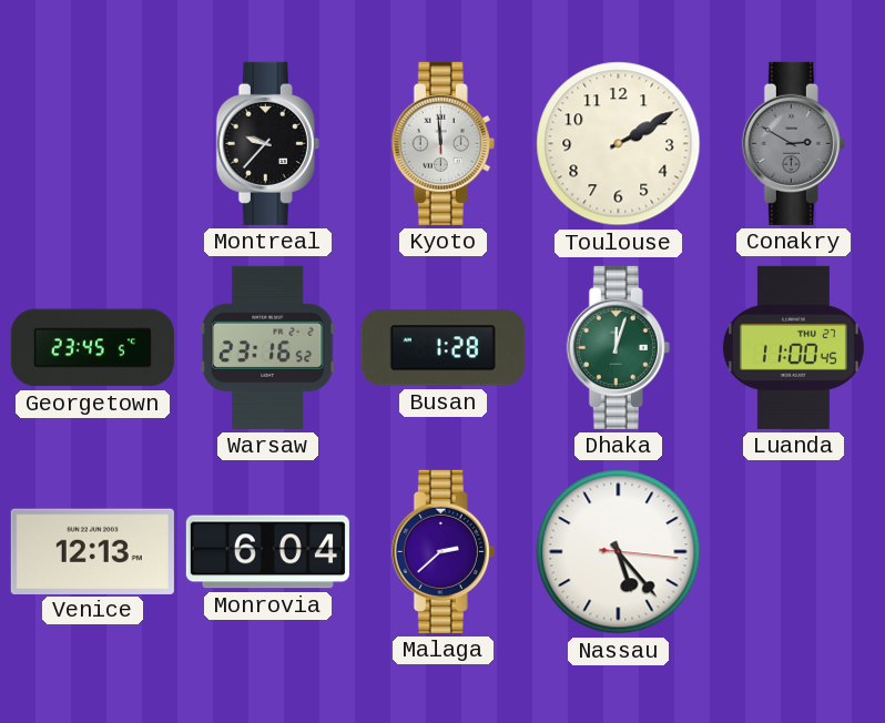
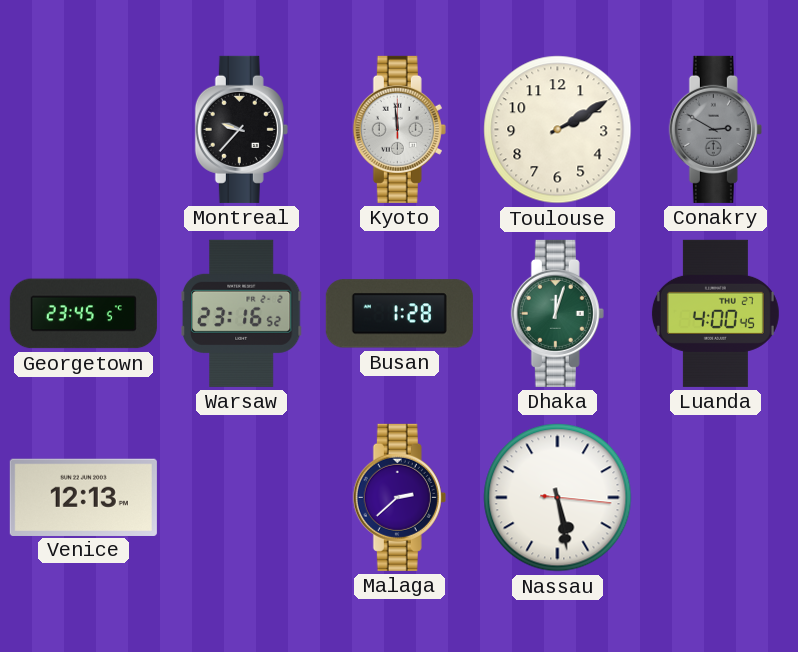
Luanda: 11:00 -> 4:00
Monrovia: 6:04 -> none
Nassau: 5:23 -> 5:28
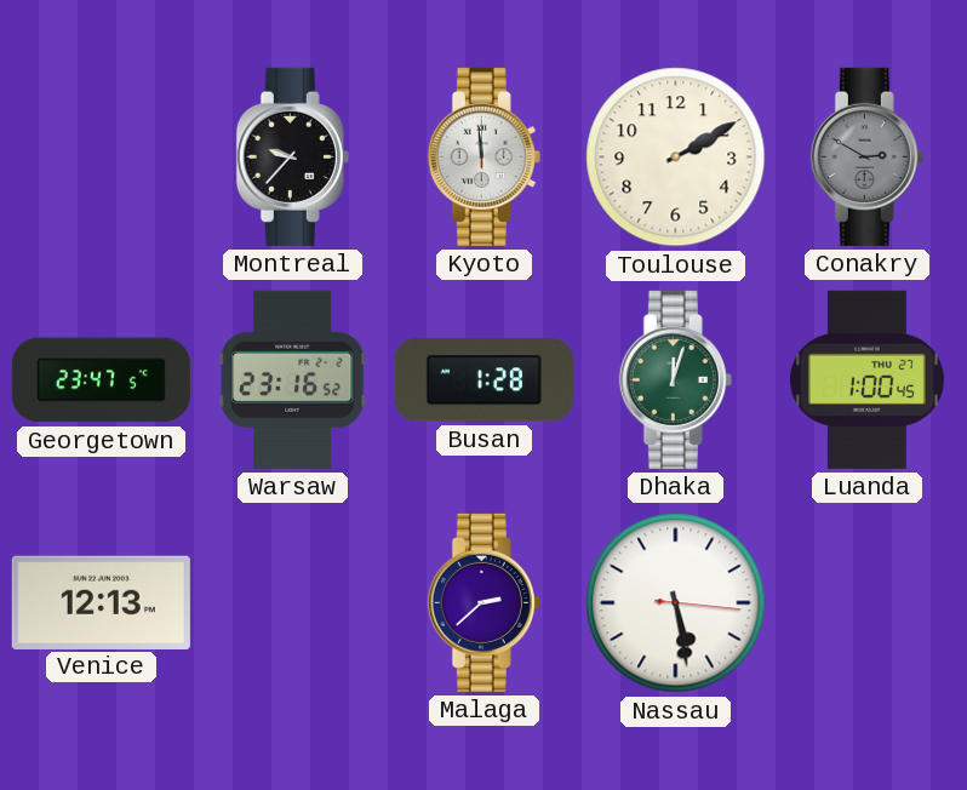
Georgetown: 23:45 -> 23:47
Luanda: 4:00 -> 1:00
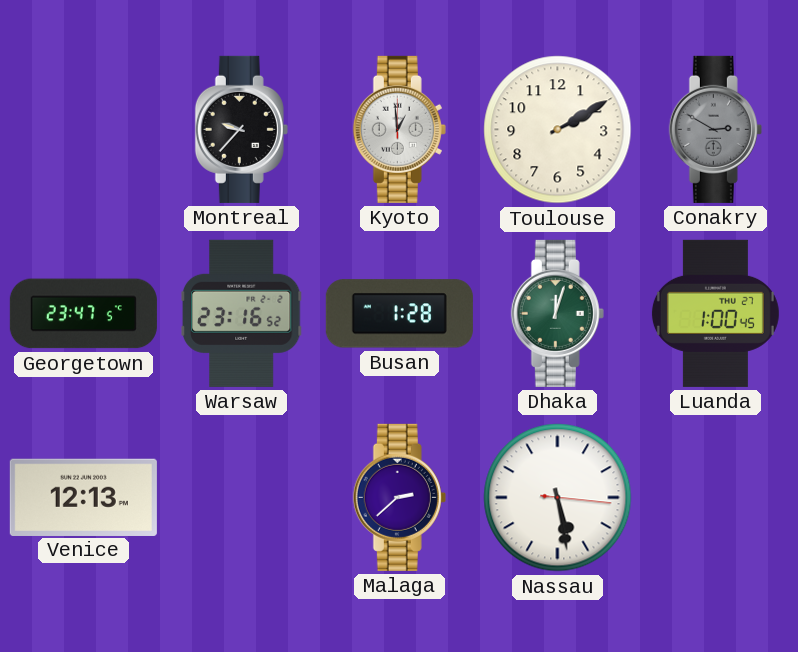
Kyoto: 11:59 -> 12:59
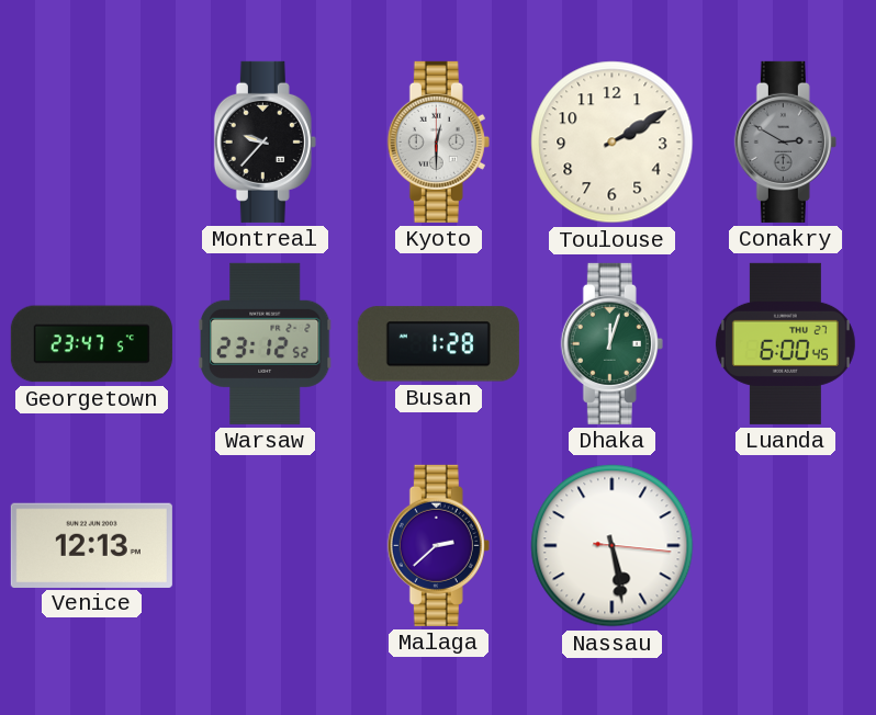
Kyoto: 12:59 -> 12:30
Warsaw: 23:16 -> 23:12
Luanda: 1:00 -> 6:00
